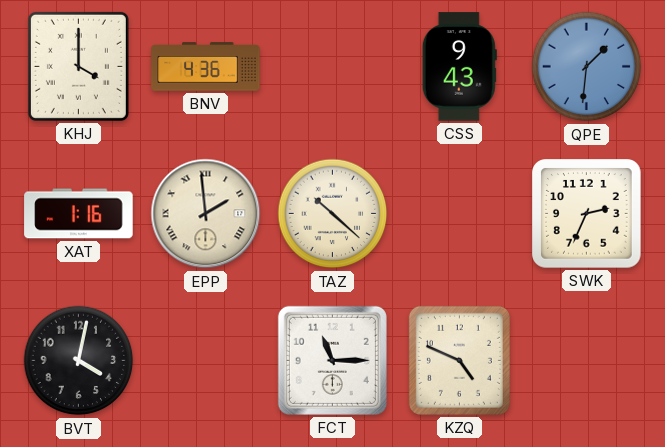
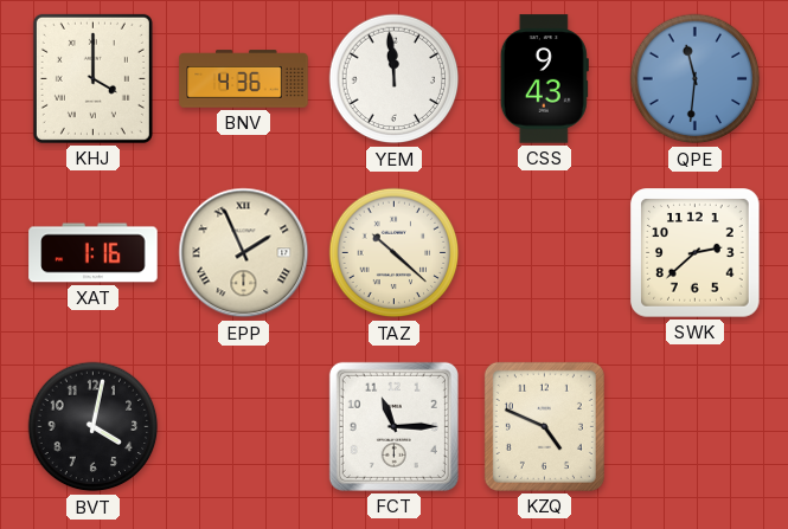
YEM: none -> 11:59
QPE: 1:31 -> 11:31
EPP: 1:59 -> 1:56
SWK: 2:34 -> 2:38
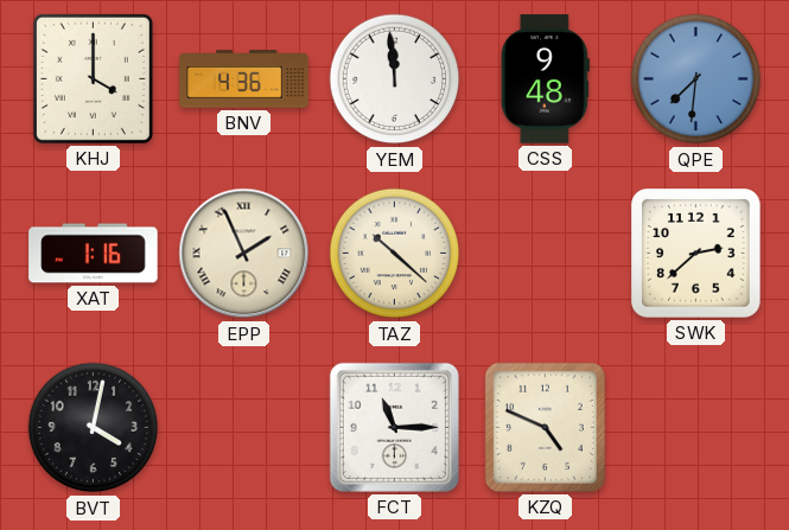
CSS: 9:43 -> 9:48
QPE: 11:31 -> 7:31
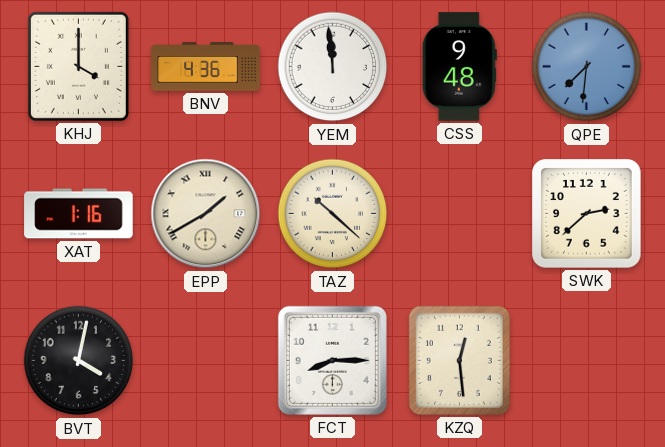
EPP: 1:56 -> 1:40
FCT: 11:15 -> 8:15
KZQ: 4:49 -> 12:29
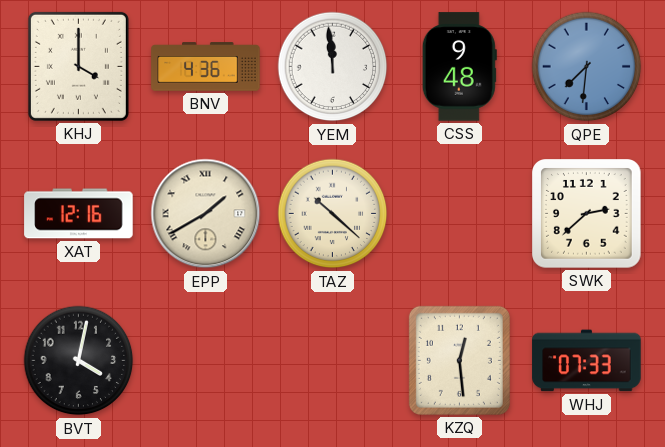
XAT: 1:16 -> 12:16
FCT: 8:15 -> none
WHJ: none -> 07:33
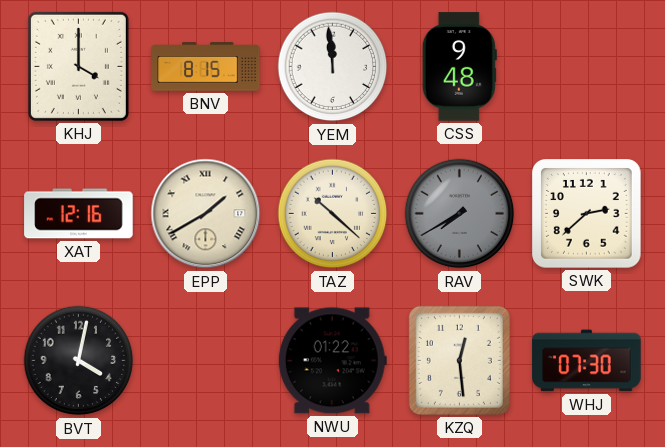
BNV: 4:36 -> 8:15
QPE: 7:31 -> none
RAV: none -> 7:40
NWU: none -> 01:22
WHJ: 07:33 -> 07:30
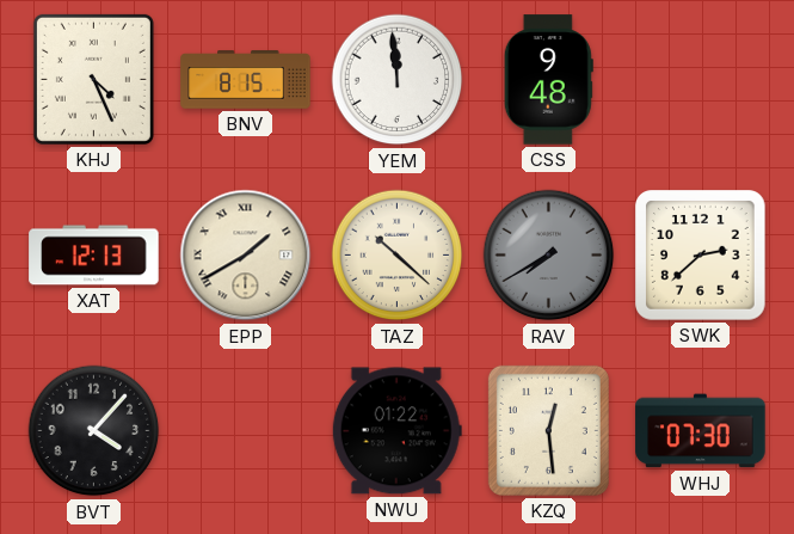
KHJ: 4:00 -> 4:26
XAT: 12:16 -> 12:13
BVT: 4:02 -> 4:07
